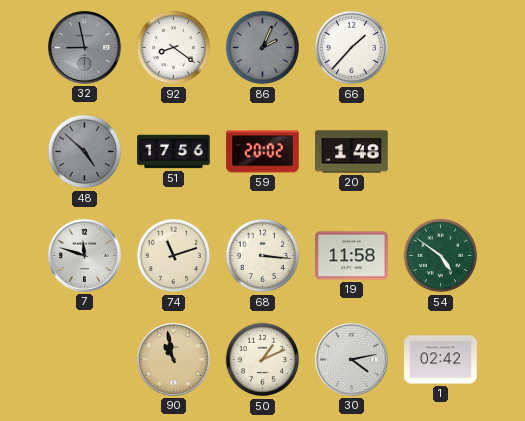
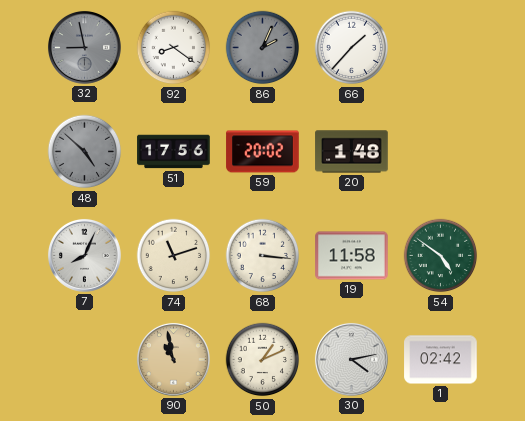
7: 11:48 -> 8:04
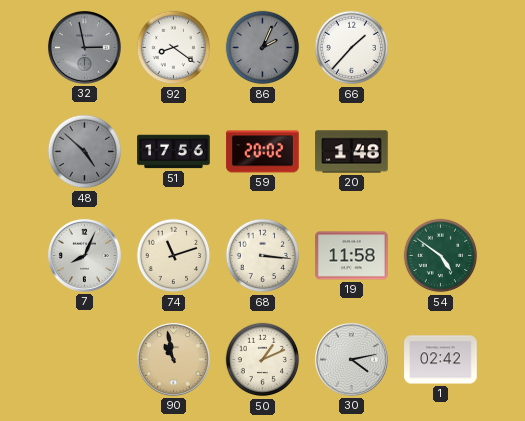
32: 8:58 -> 2:58
